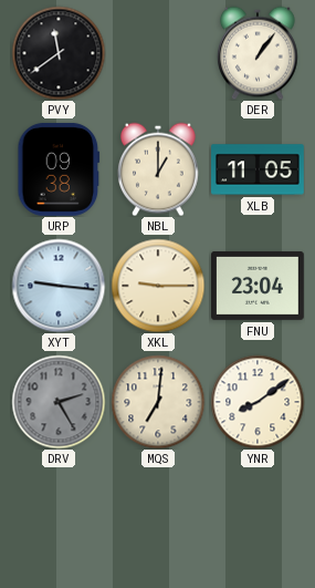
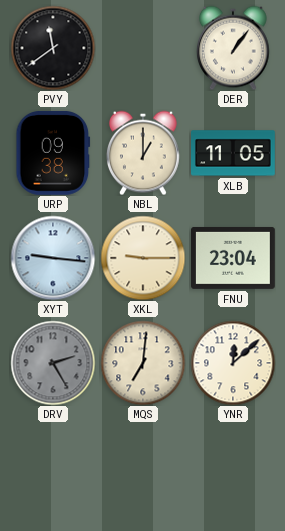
YNR: 8:09 -> 12:08
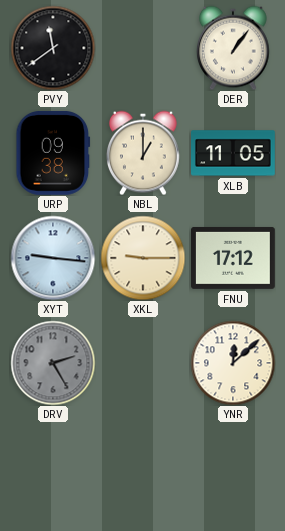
FNU: 23:04 -> 17:12
MQS: 7:01 -> none
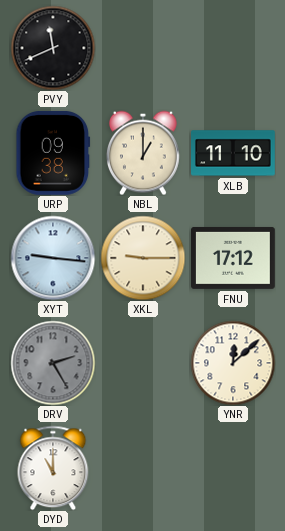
PVY: 11:39 -> 11:41
DER: 1:06 -> none
XLB: 11:05 -> 11:10
DYD: none -> 11:00
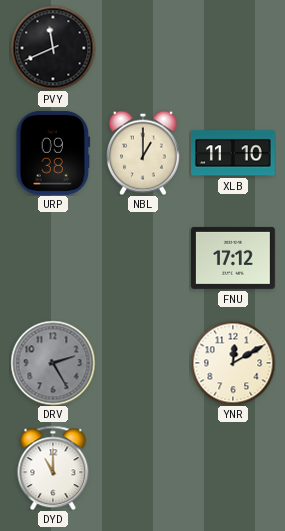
XYT: 9:16 -> none
XKL: 9:15 -> none
YNR: 12:08 -> 12:10
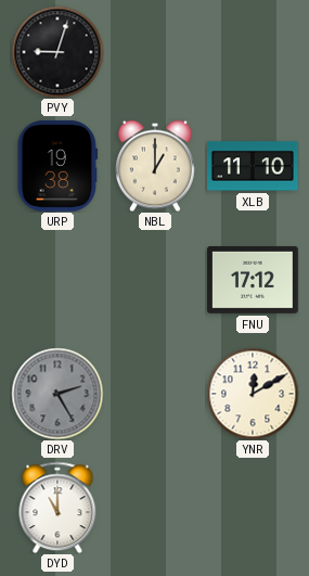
PVY: 11:41 -> 9:03
URP: 09:38 -> 19:38
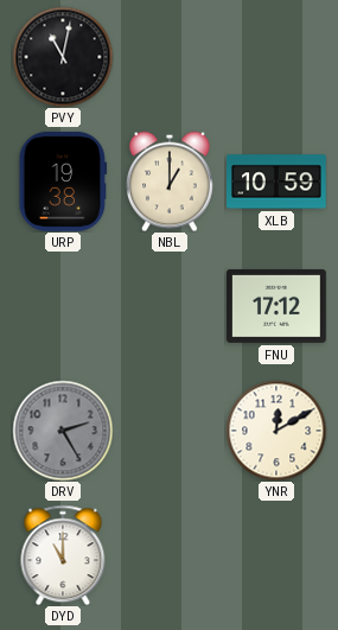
PVY: 9:03 -> 11:02
XLB: 11:10 -> 10:59
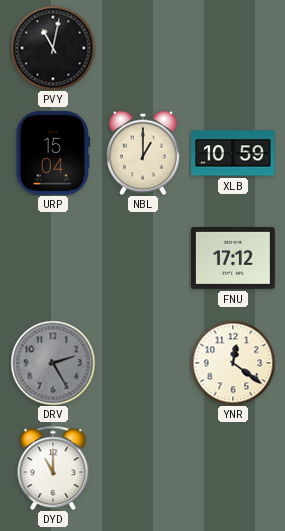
URP: 19:38 -> 15:04
YNR: 12:10 -> 12:21
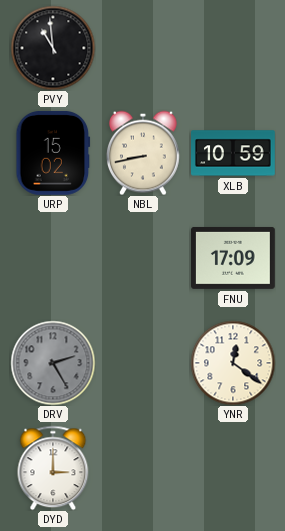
PVY: 11:02 -> 10:59
URP: 15:04 -> 15:02
NBL: 1:00 -> 8:43
FNU: 17:12 -> 17:09
DYD: 11:00 -> 3:00
